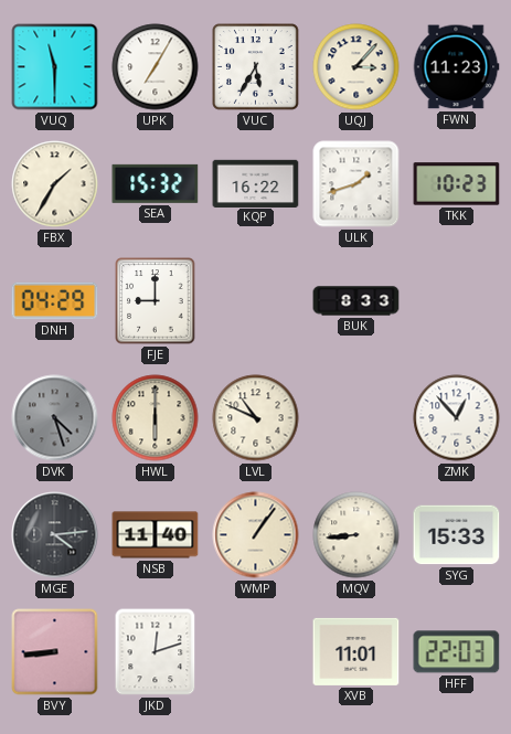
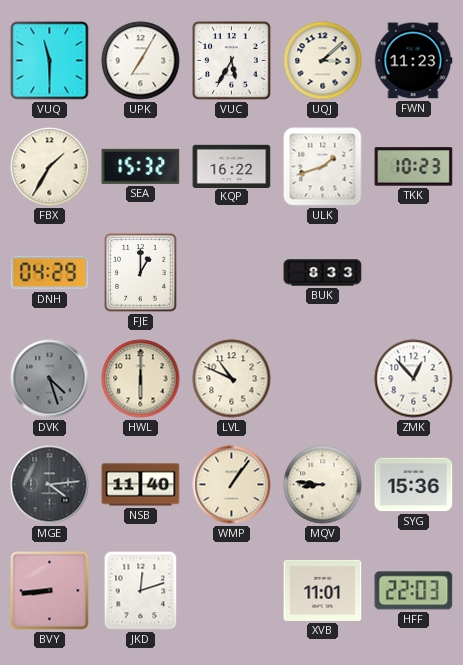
UQJ: 3:07 -> 3:08
FJE: 9:00 -> 1:00
MQV: 8:44 -> 8:46
SYG: 15:33 -> 15:36
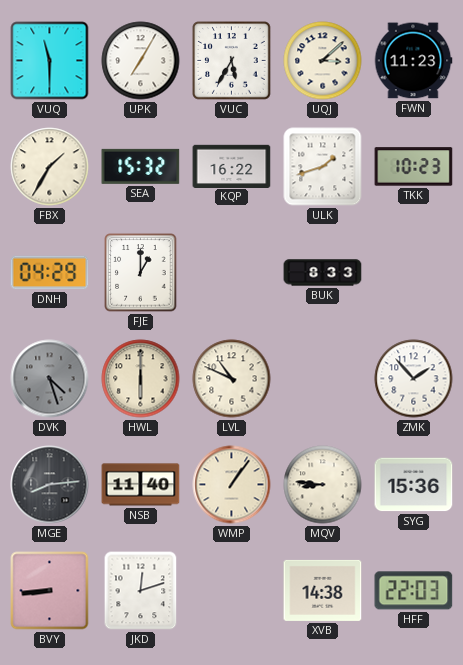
ZMK: 12:53 -> 1:53
MGE: 4:14 -> 8:14
XVB: 11:01 -> 14:38
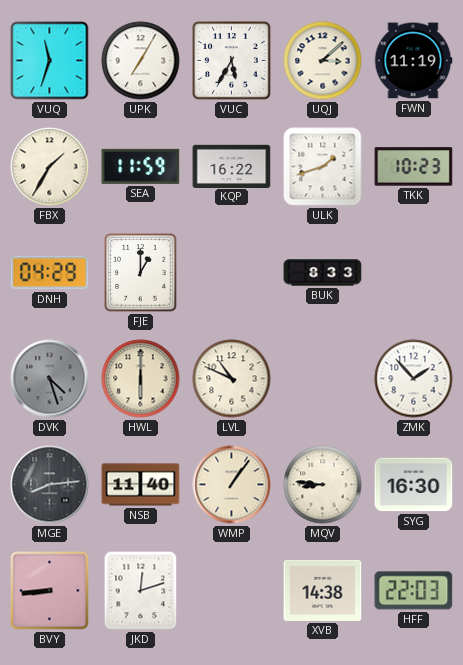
VUQ: 11:30 -> 11:33
FWN: 11:23 -> 11:19
SEA: 15:32 -> 11:59
SYG: 15:36 -> 16:30
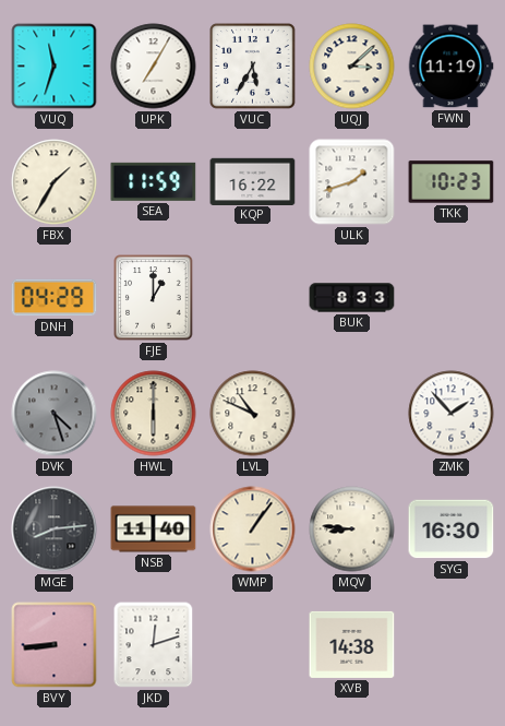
HFF: 22:03 -> none
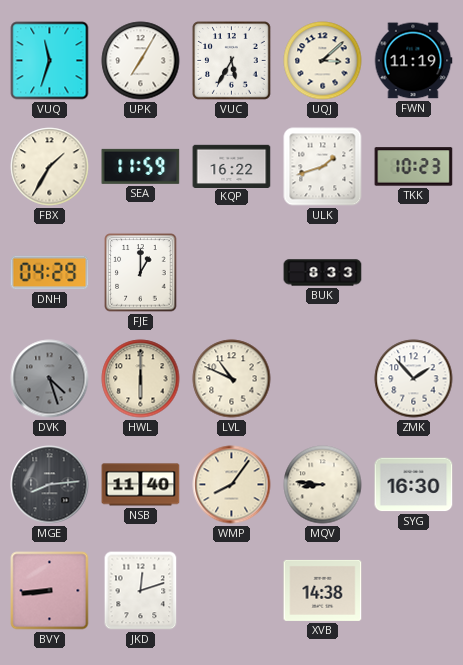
WMP: 1:06 -> 8:06
